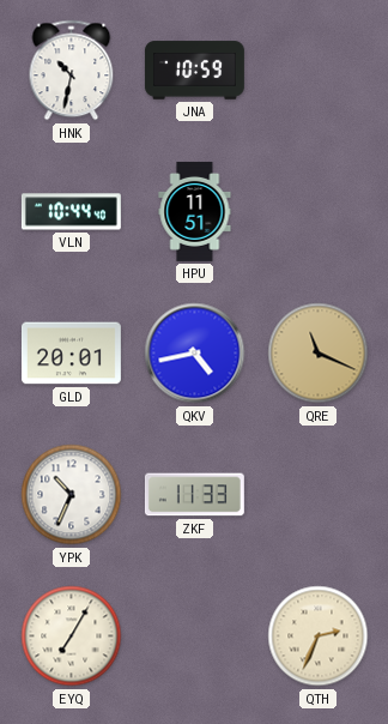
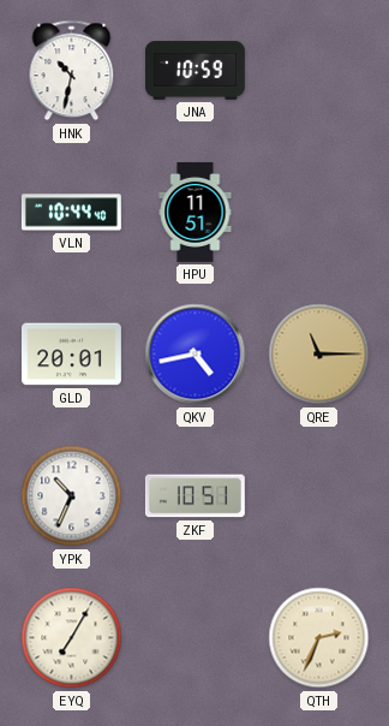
QRE: 11:19 -> 11:15
ZKF: 11:33 -> 10:51
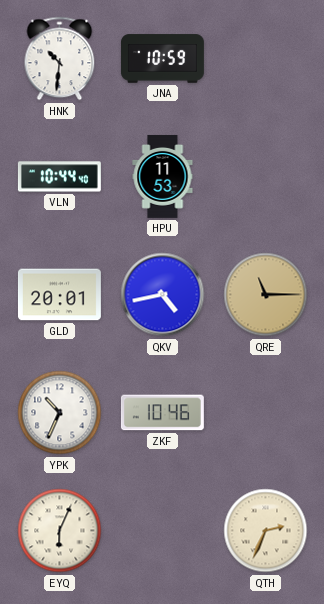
HNK: 10:32 -> 10:31
HPU: 11:51 -> 11:53
ZKF: 10:51 -> 10:46
EYQ: 7:05 -> 6:04
